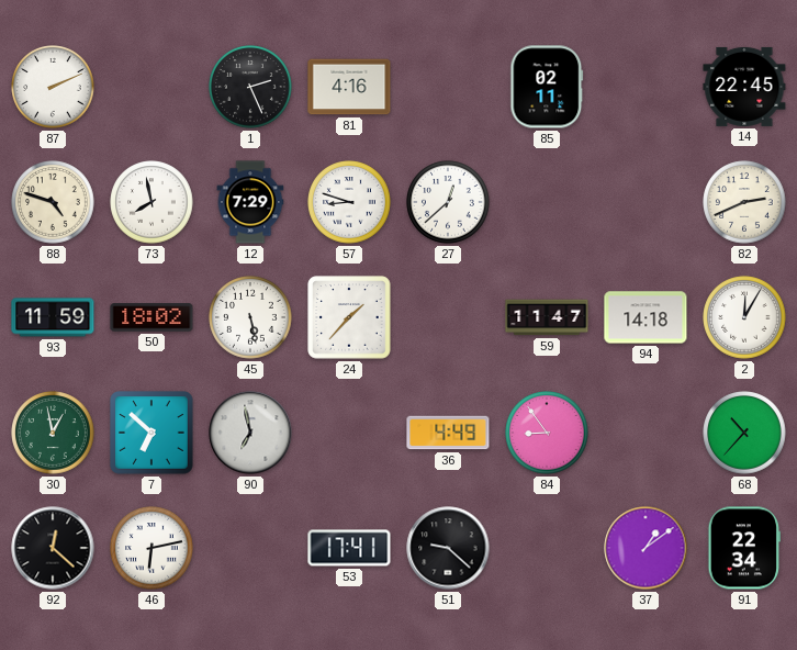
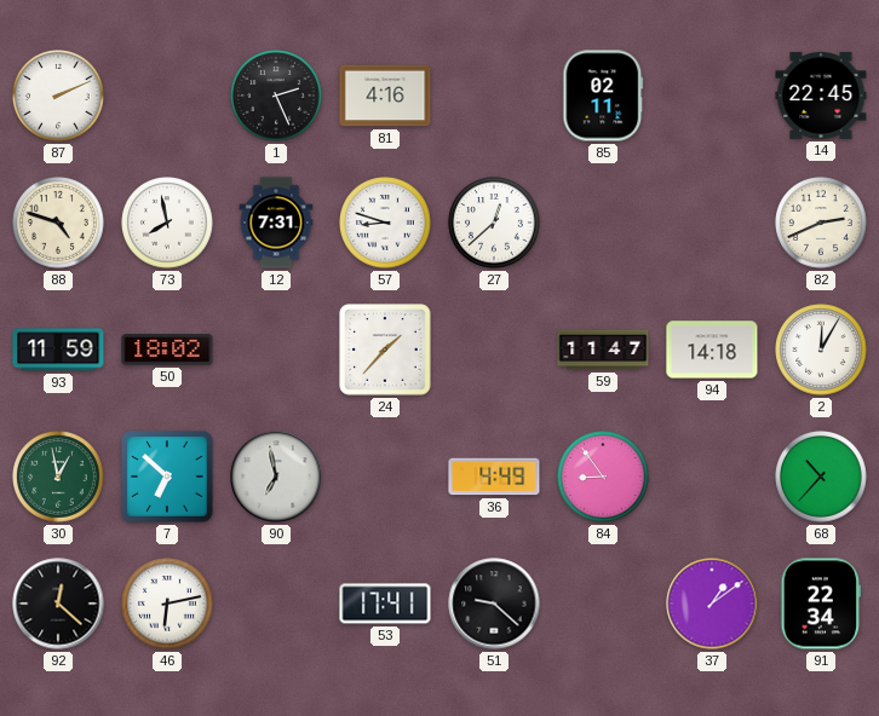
12: 7:29 -> 7:31
45: 5:28 -> none
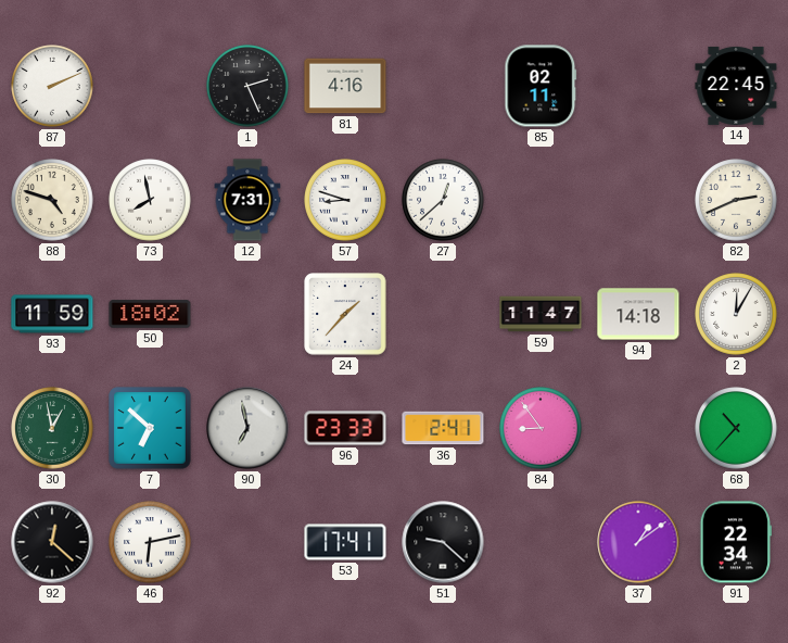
96: none -> 23:33
36: 4:49 -> 2:41
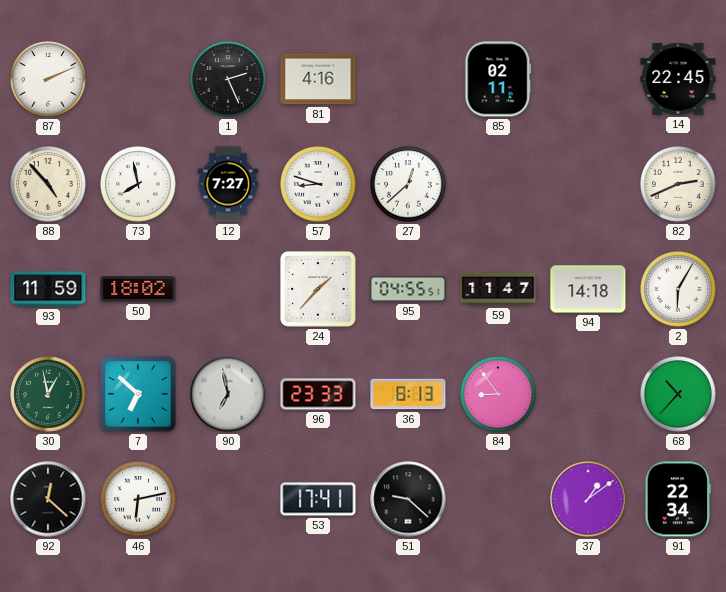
88: 4:48 -> 4:53
12: 7:31 -> 7:27
95: none -> 04:55
2: 12:05 -> 6:05
36: 2:41 -> 8:13
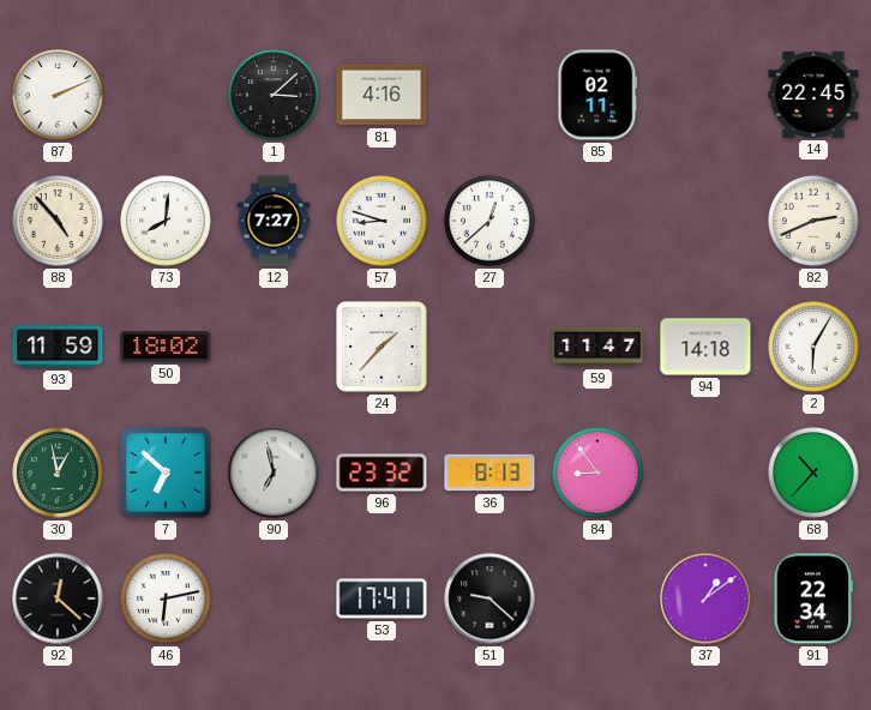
1: 2:26 -> 3:08
73: 7:58 -> 8:01
95: 04:55 -> none
96: 23:33 -> 23:32
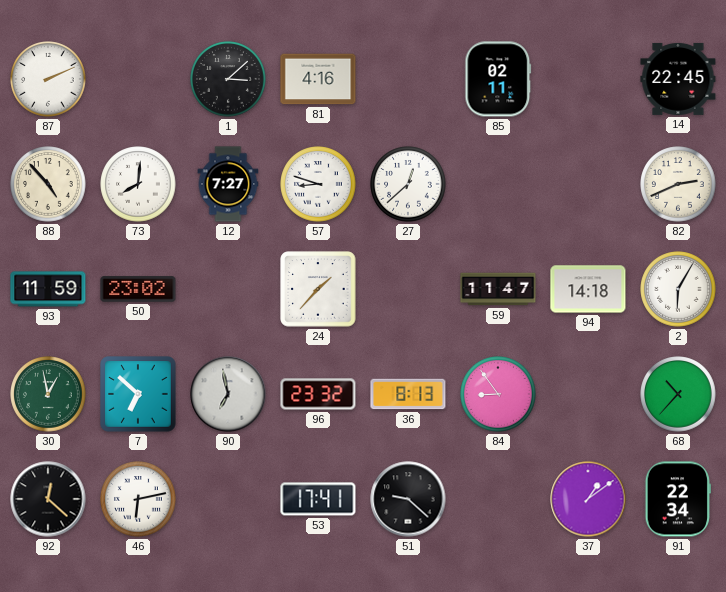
50: 18:02 -> 23:02
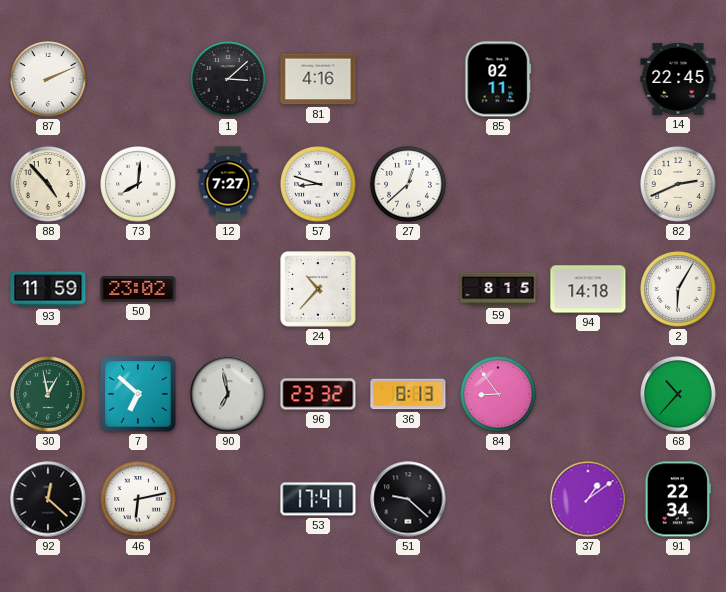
24: 1:37 -> 10:37
59: 11:47 -> 8:15
